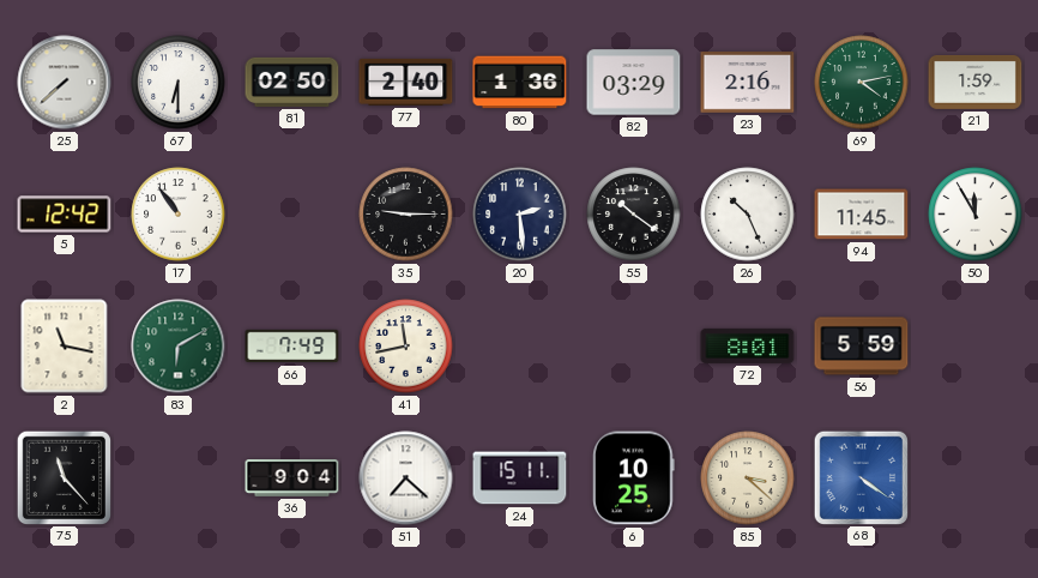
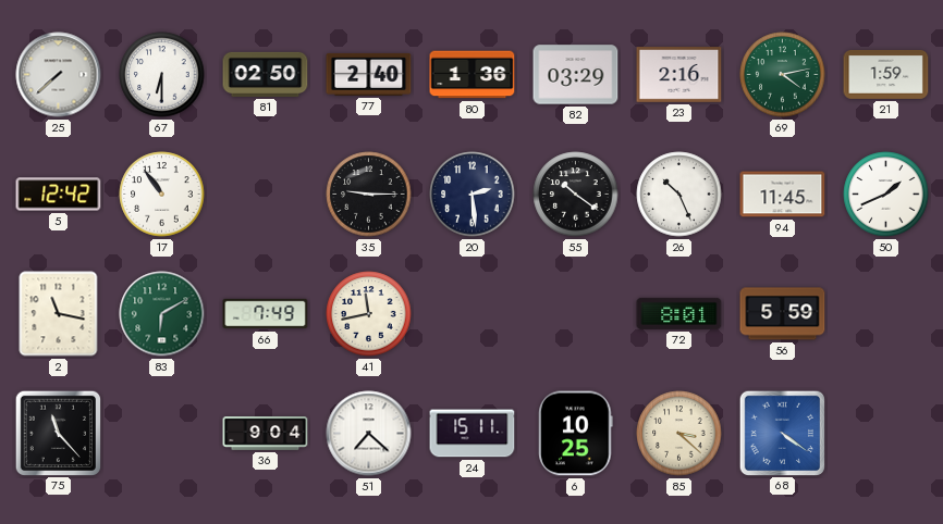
50: 11:55 -> 1:41
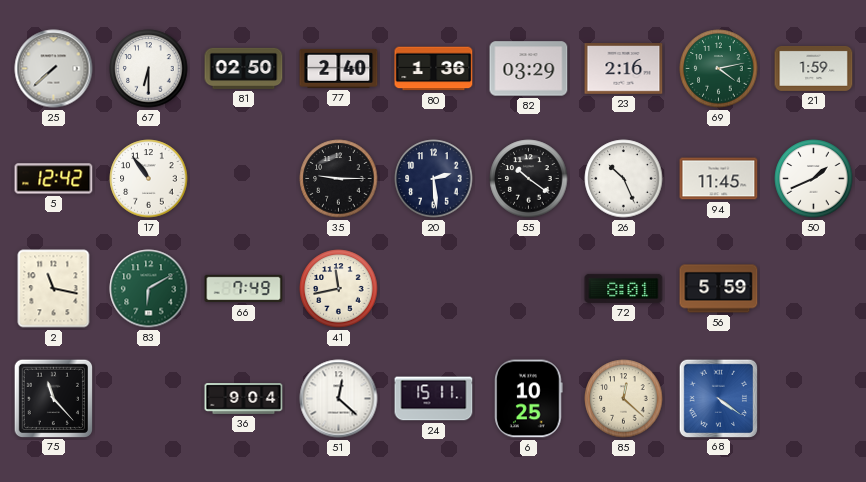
51: 7:22 -> 12:22
85: 3:22 -> 12:22
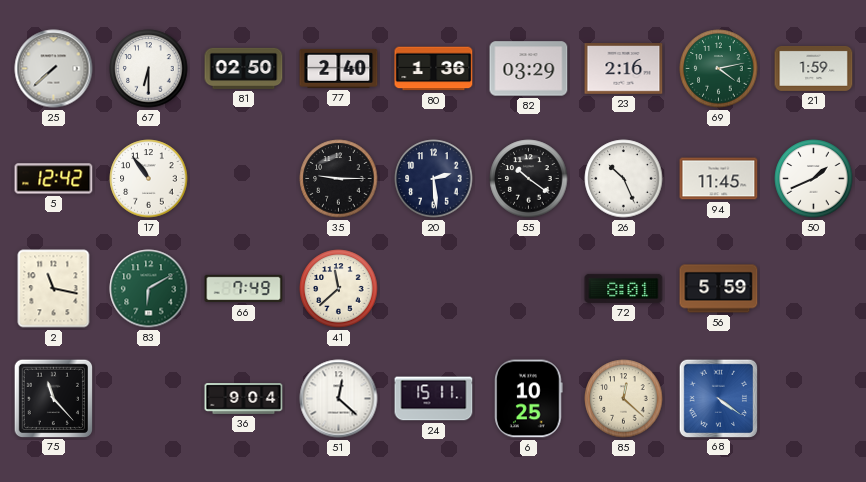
41: 11:43 -> 11:38
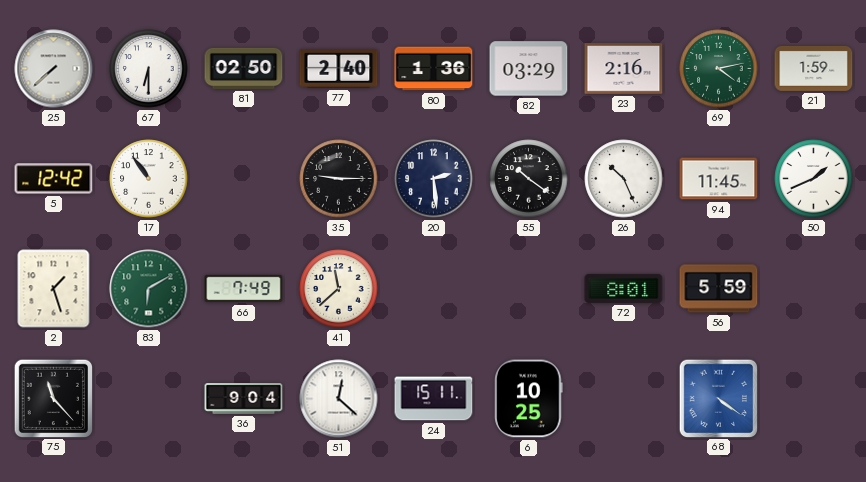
2: 11:17 -> 1:27
85: 12:22 -> none
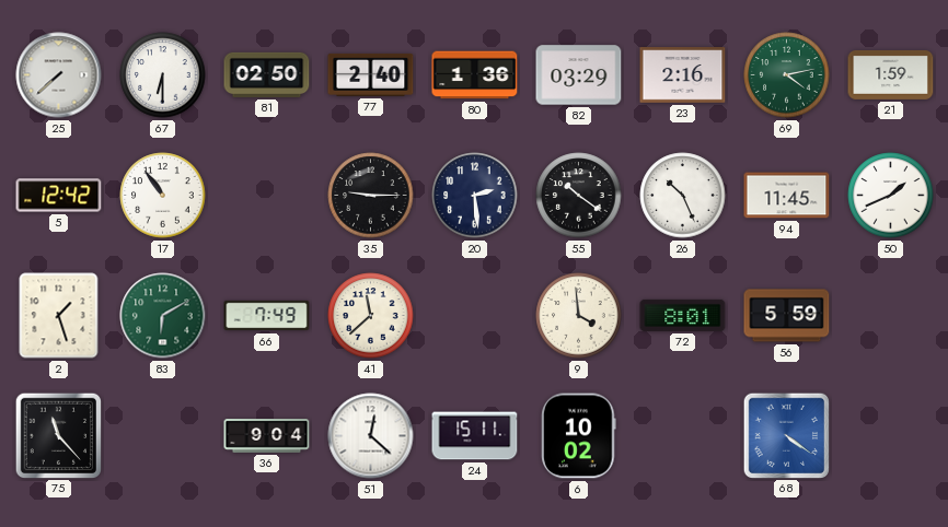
9: none -> 3:59
6: 10:25 -> 10:02
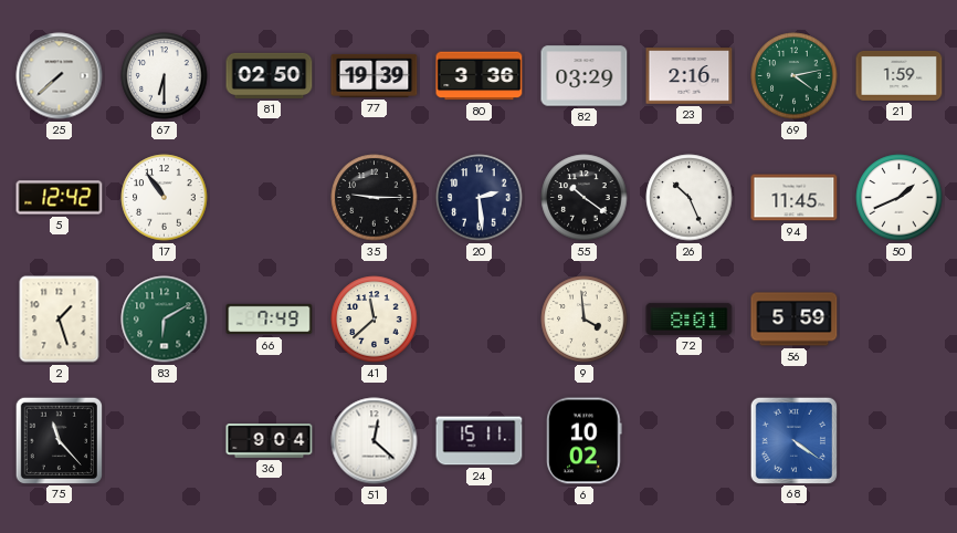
77: 2:40 -> 19:39
80: 1:36 -> 3:36
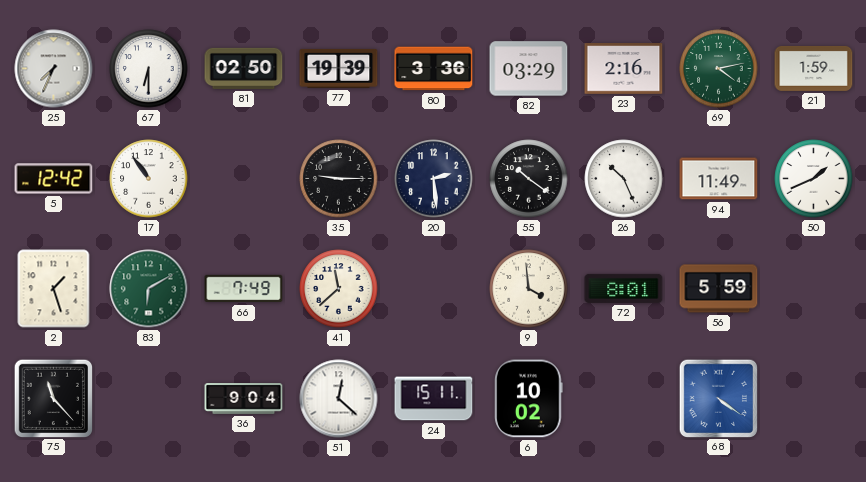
25: 7:38 -> 7:34
94: 11:45 -> 11:49
